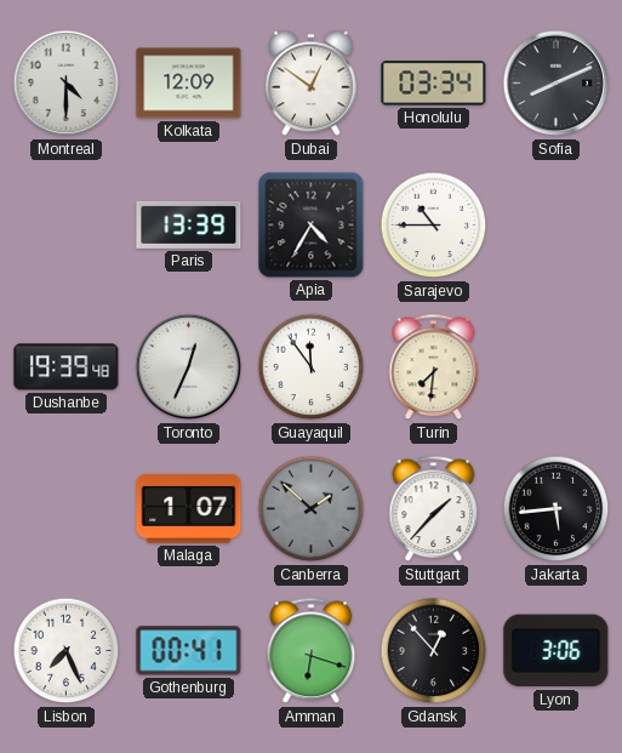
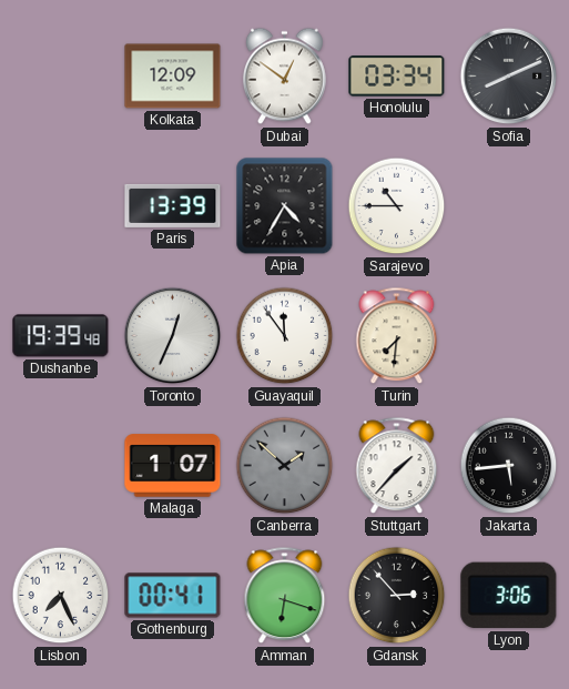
Montreal: 4:30 -> none
Gdansk: 12:53 -> 2:53
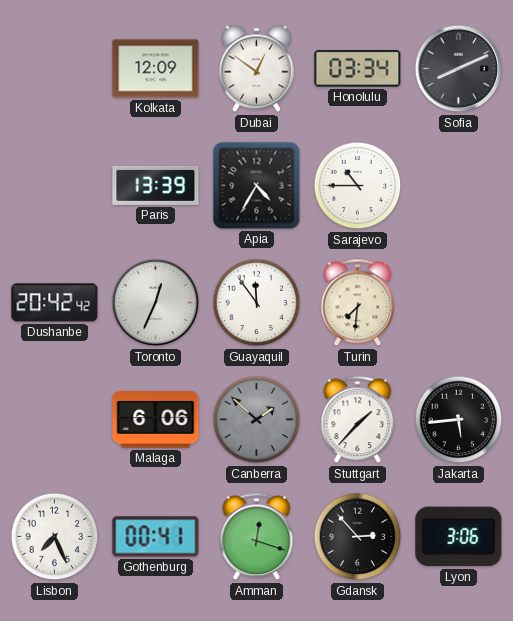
Dushanbe: 19:39 -> 20:42
Malaga: 1:07 -> 6:06
Amman: 6:18 -> 12:18
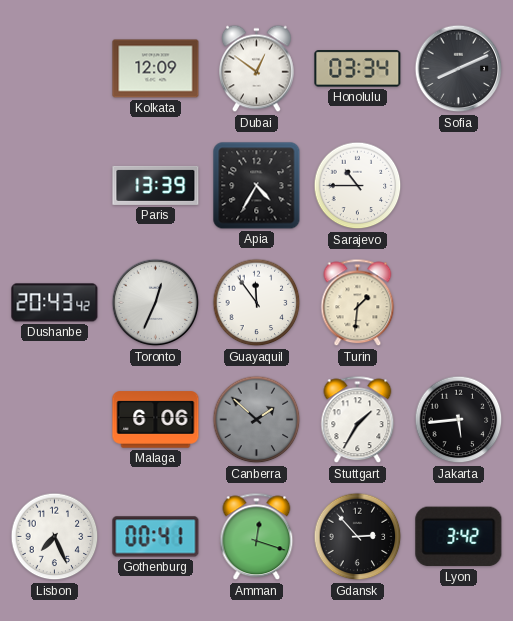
Dushanbe: 20:42 -> 20:43
Turin: 7:31 -> 1:31
Stuttgart: 1:37 -> 1:35
Lyon: 3:06 -> 3:42
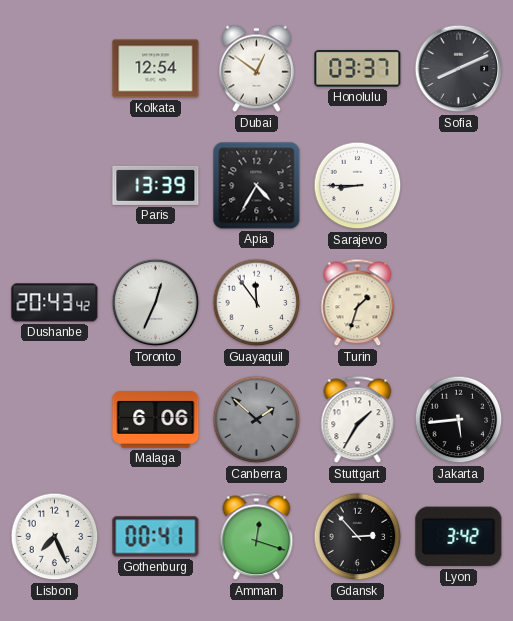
Kolkata: 12:09 -> 12:54
Honolulu: 03:34 -> 03:37
Sarajevo: 10:45 -> 8:45
Turin: 1:31 -> 1:33
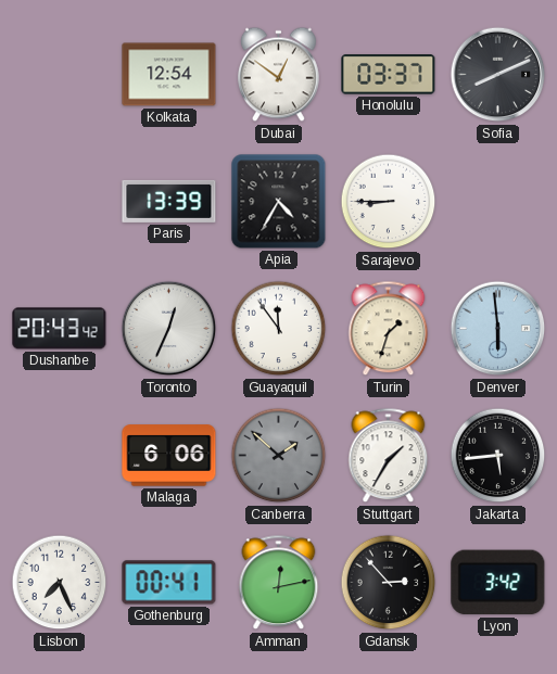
Denver: none -> 5:59
Amman: 12:18 -> 12:13
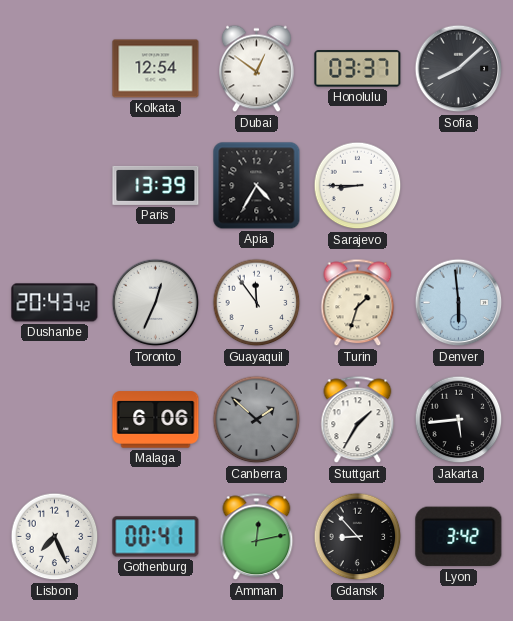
Sofia: 8:11 -> 8:08
Gdansk: 2:53 -> 8:53
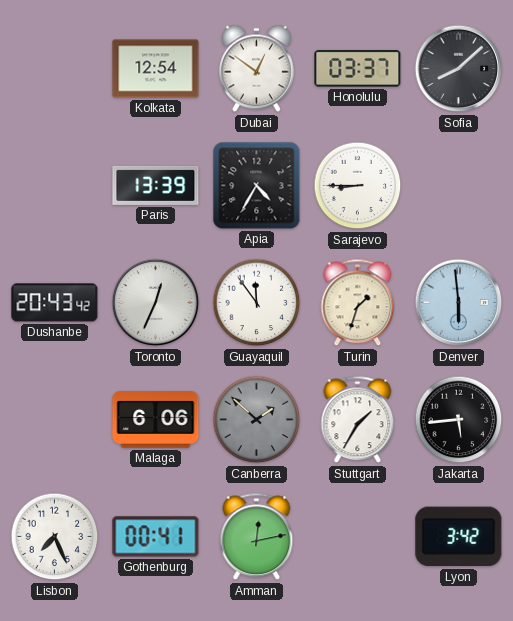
Gdansk: 8:53 -> none
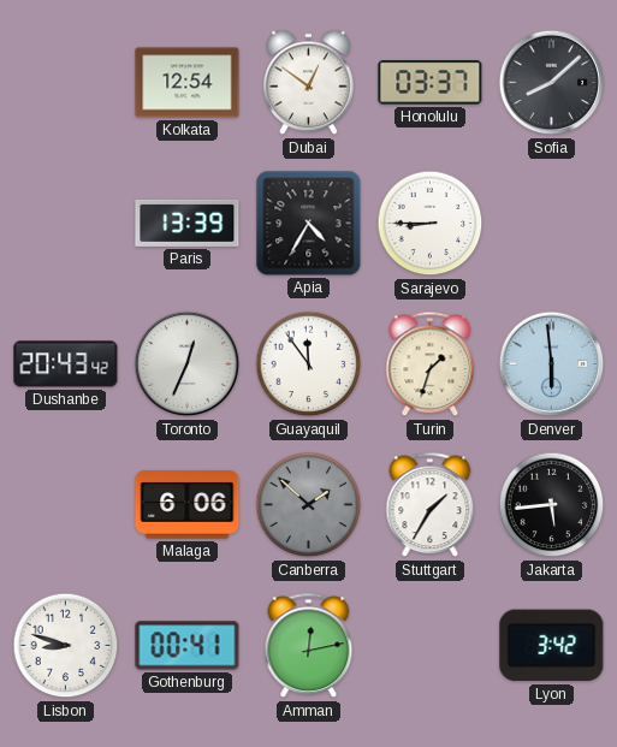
Lisbon: 7:26 -> 8:48
